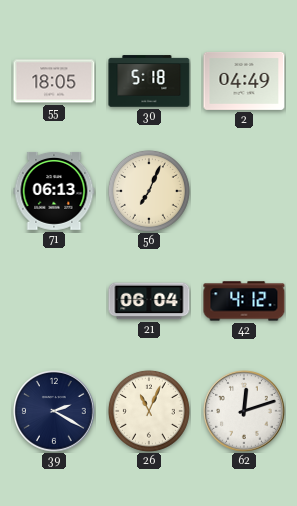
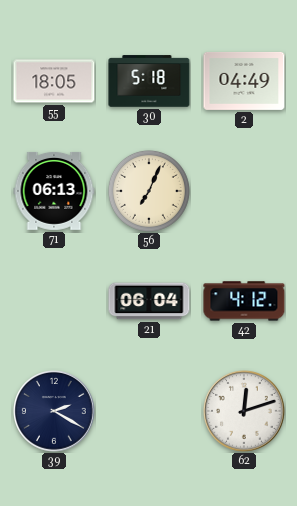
26: 11:04 -> none
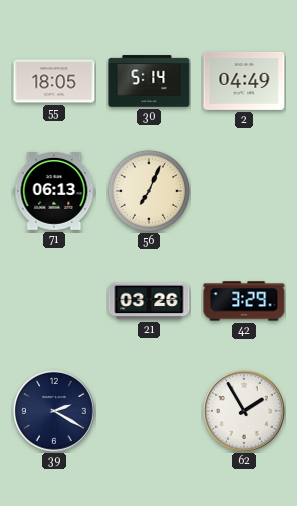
30: 5:18 -> 5:14
21: 06:04 -> 03:26
42: 4:12 -> 3:29
62: 12:12 -> 1:55
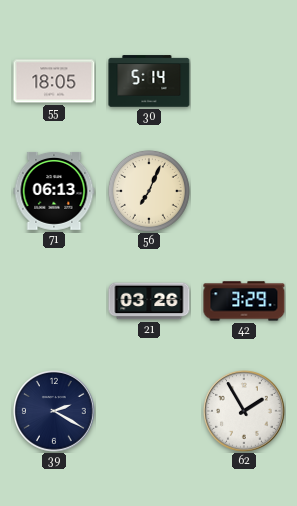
2: 04:49 -> none
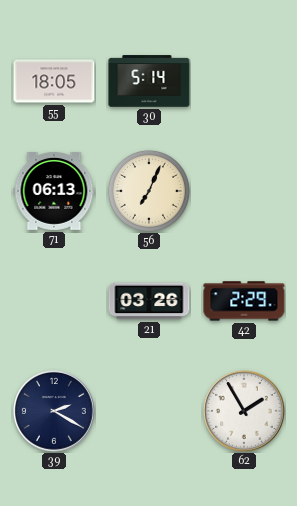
42: 3:29 -> 2:29
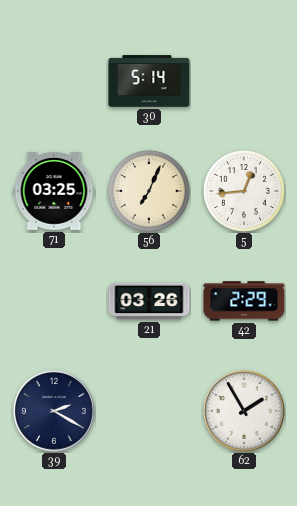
55: 18:05 -> none
71: 06:13 -> 03:25
5: none -> 12:44
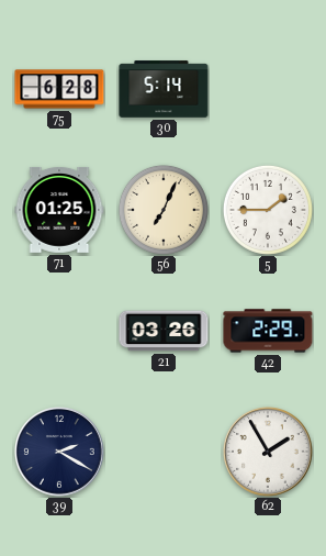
75: none -> 6:28
71: 03:25 -> 01:25
5: 12:44 -> 1:45
